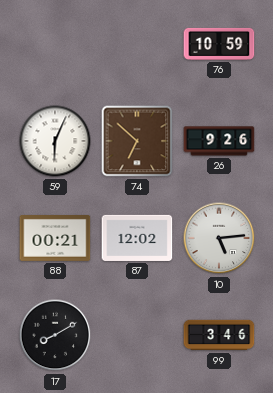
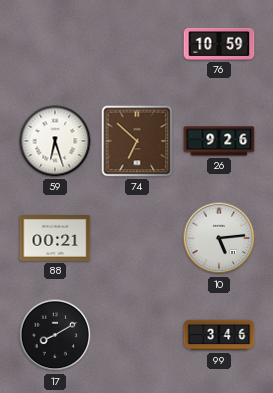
59: 6:04 -> 6:27
87: 12:02 -> none
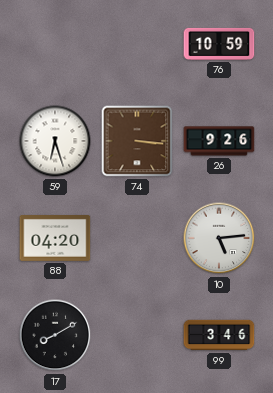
74: 6:52 -> 3:16
88: 00:21 -> 04:20
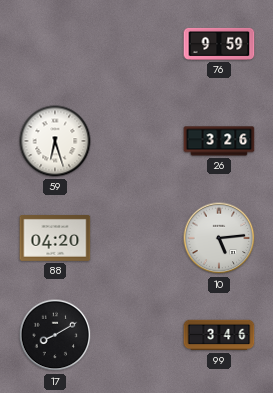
76: 10:59 -> 9:59
74: 3:16 -> none
26: 9:26 -> 3:26
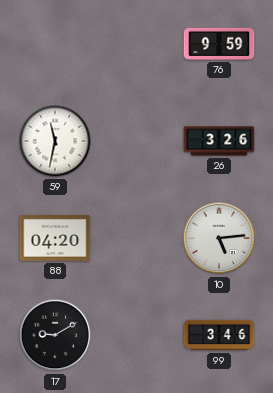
59: 6:27 -> 11:32
17: 8:10 -> 9:10
